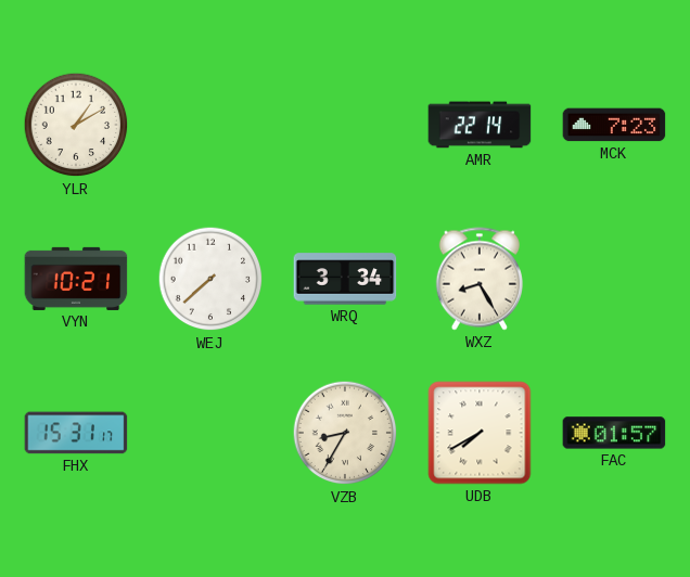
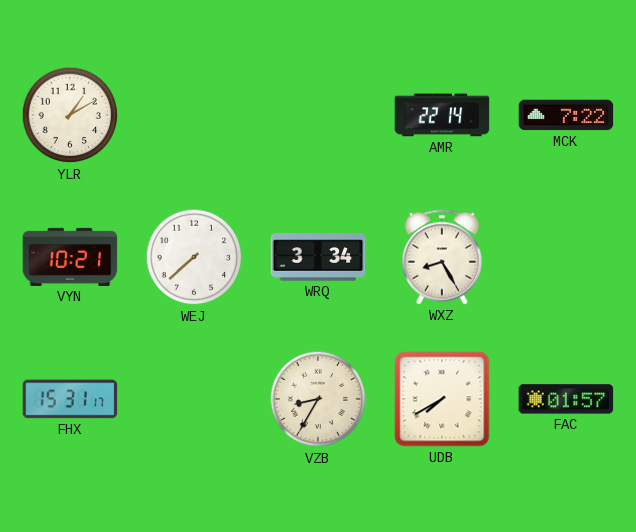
MCK: 7:23 -> 7:22
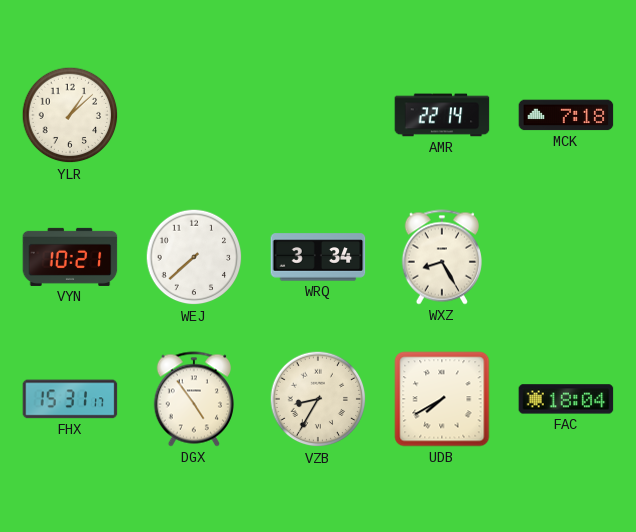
YLR: 1:10 -> 1:08
MCK: 7:22 -> 7:18
DGX: none -> 4:54
FAC: 01:57 -> 18:04
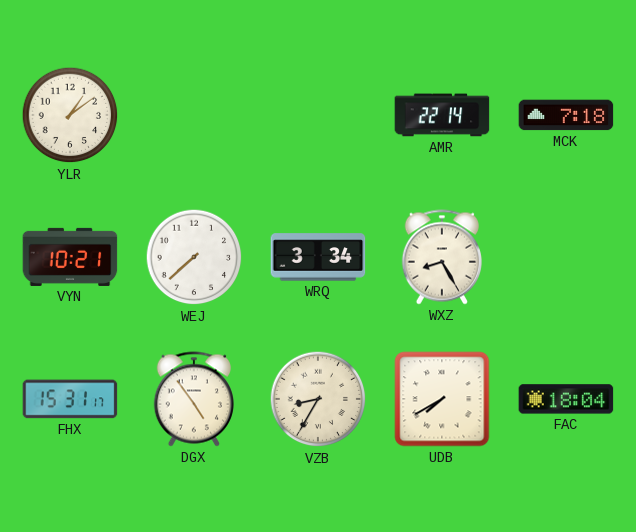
YLR: 1:08 -> 1:09
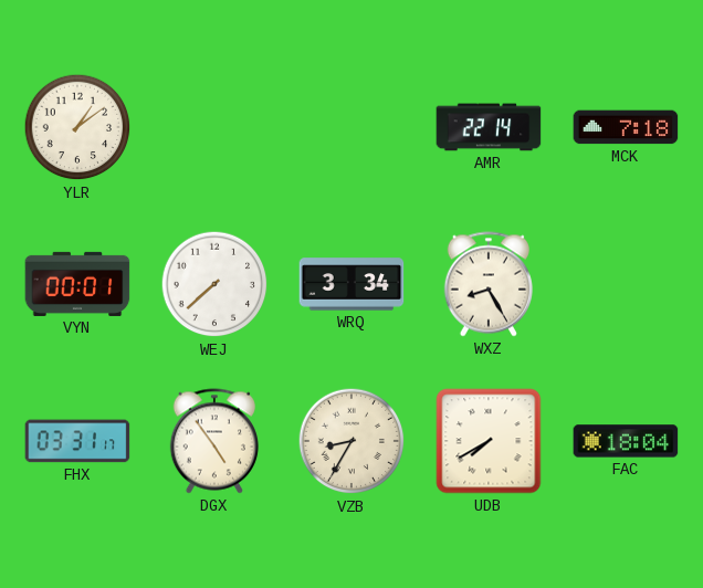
VYN: 10:21 -> 00:01
FHX: 15:31 -> 03:31
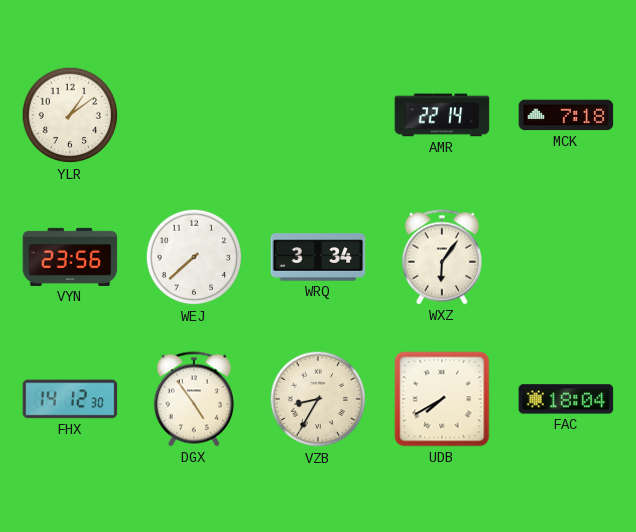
VYN: 00:01 -> 23:56
WXZ: 8:25 -> 6:06
FHX: 03:31 -> 14:12
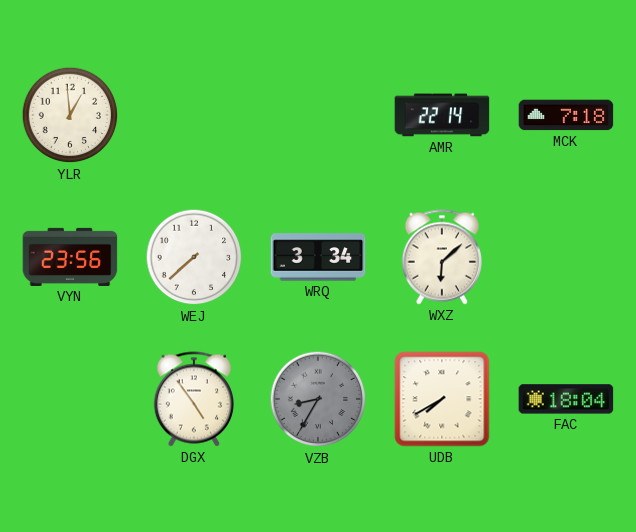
YLR: 1:09 -> 12:59
WXZ: 6:06 -> 6:08
FHX: 14:12 -> none
VZB dial: cream -> grey
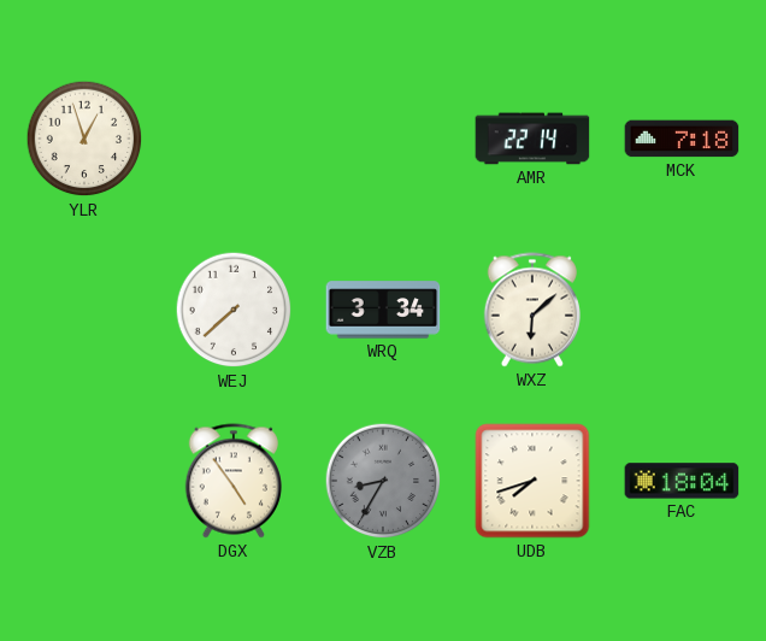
YLR: 12:59 -> 12:57
VYN: 23:56 -> none
UDB: 7:40 -> 7:42
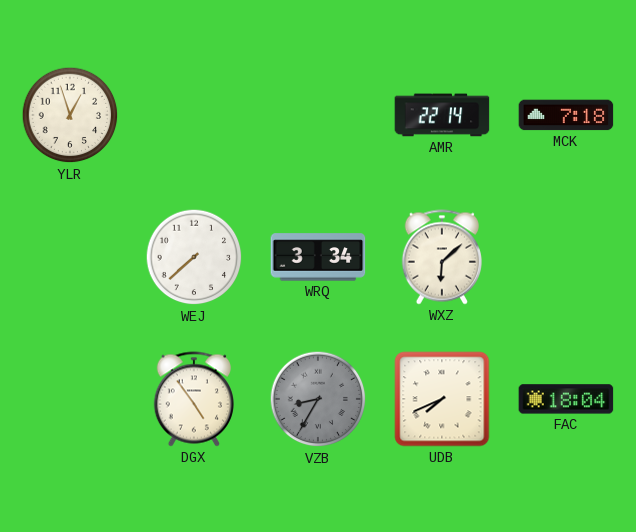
UDB: 7:42 -> 7:41
